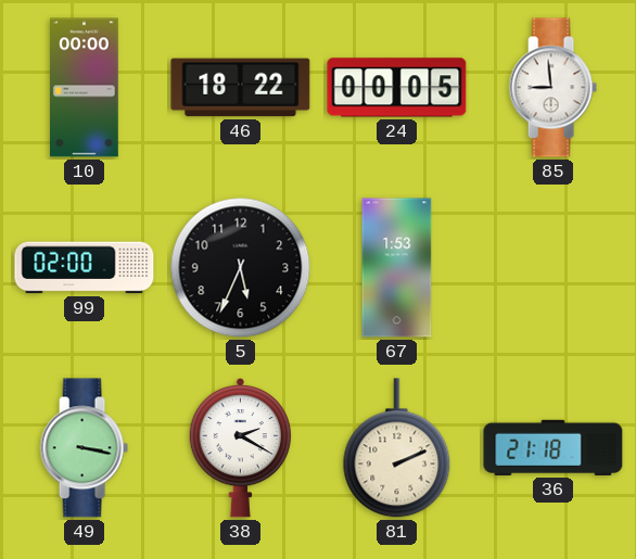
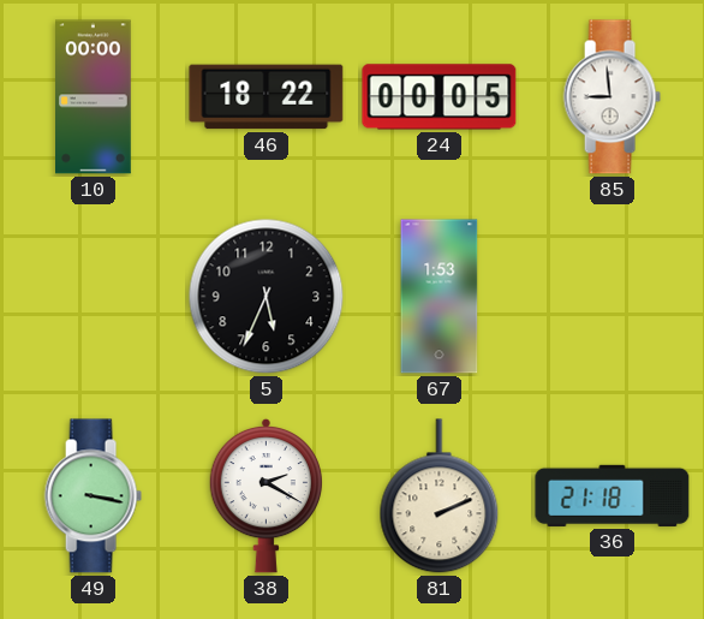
99: 02:00 -> none
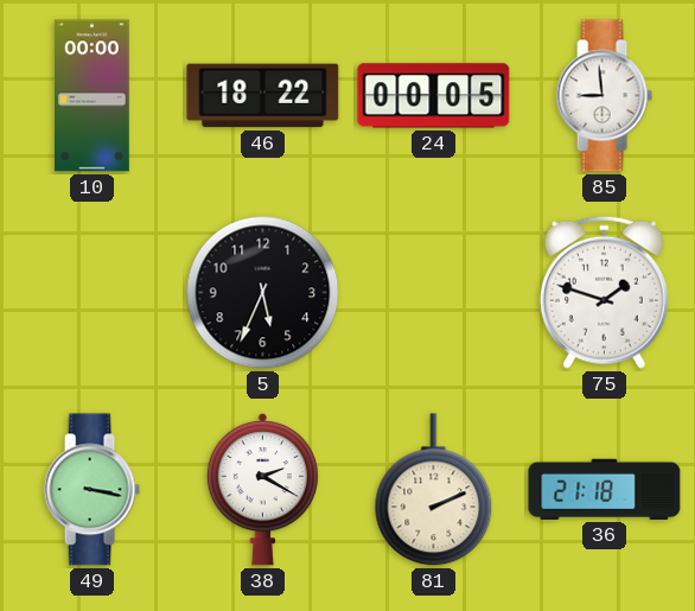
67: 1:53 -> none
75: none -> 1:48
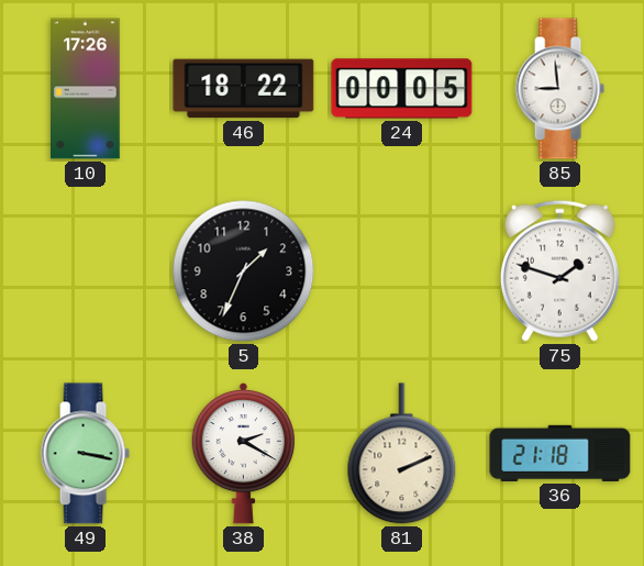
10: 00:00 -> 17:26
5: 5:34 -> 1:34
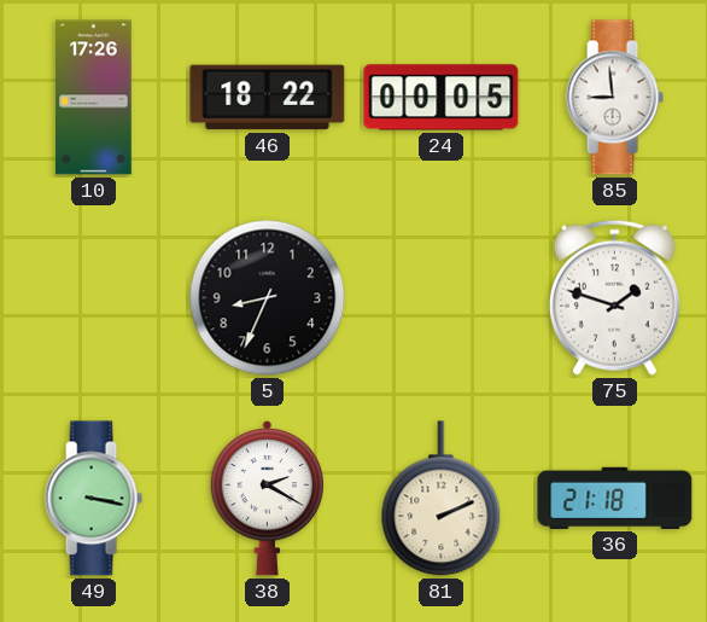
5: 1:34 -> 8:34
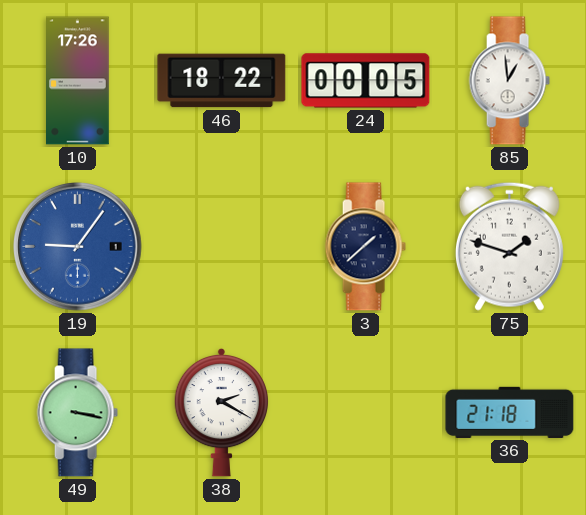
85: 8:59 -> 12:59
19: none -> 9:06
5: 8:34 -> none
3: none -> 1:38
81: 2:11 -> none
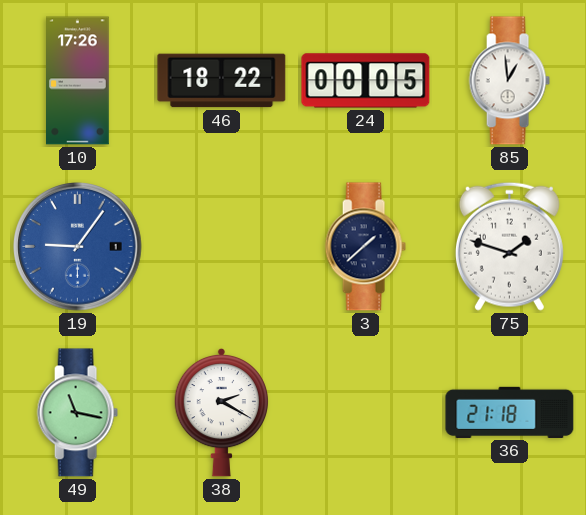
49: 3:17 -> 11:17
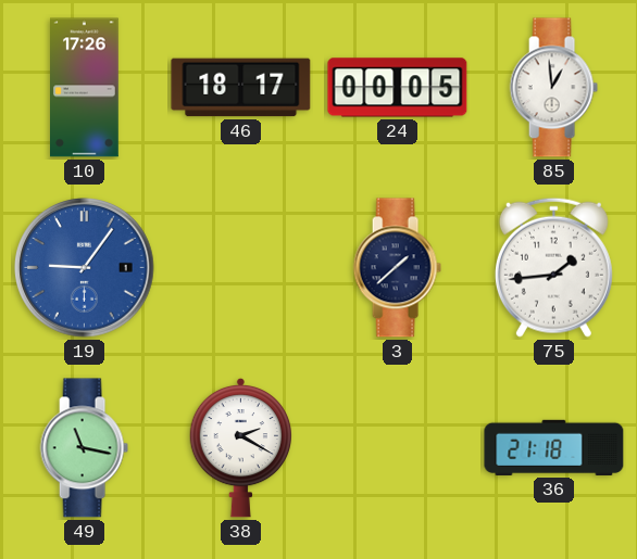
46: 18:22 -> 18:17
75: 1:48 -> 1:44
